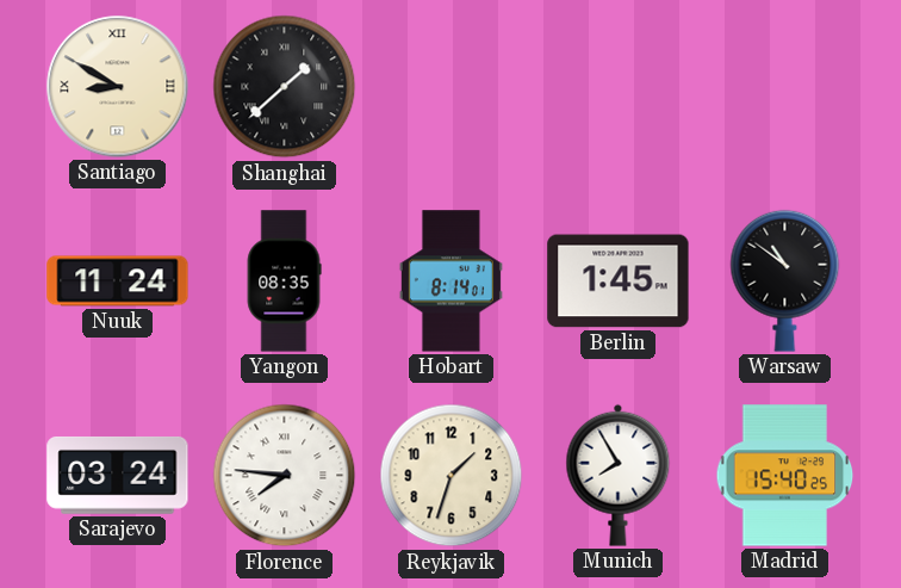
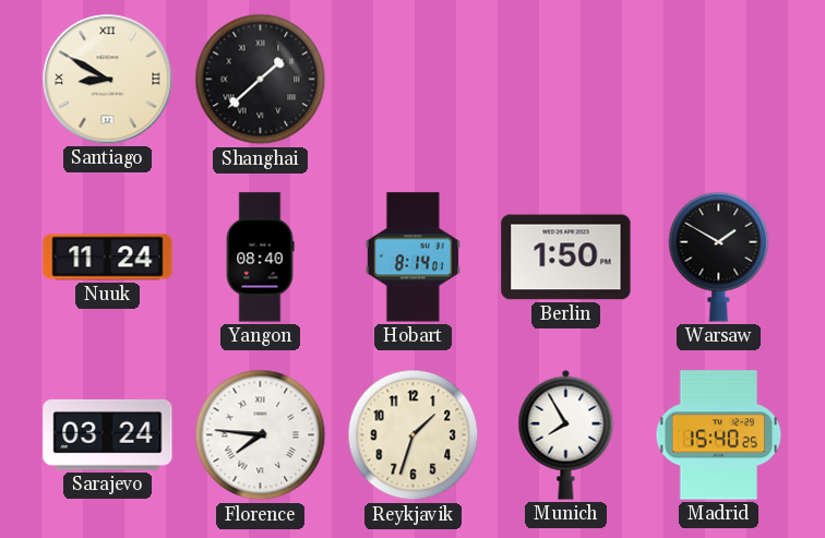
Yangon: 08:35 -> 08:40
Berlin: 1:45 -> 1:50
Warsaw: 10:51 -> 1:50
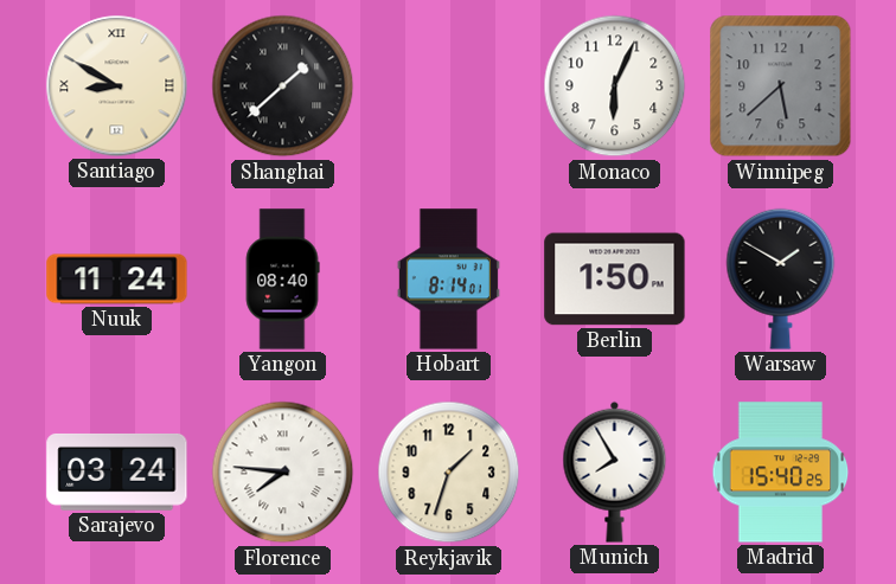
Monaco: none -> 6:04
Winnipeg: none -> 5:38
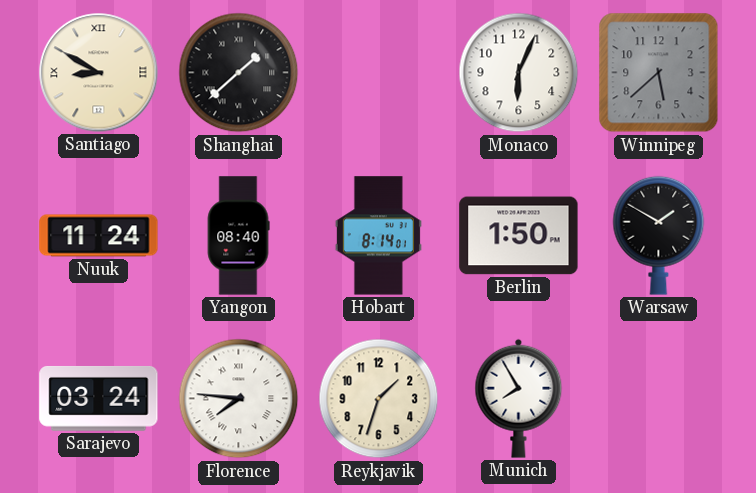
Madrid: 15:40 -> none
